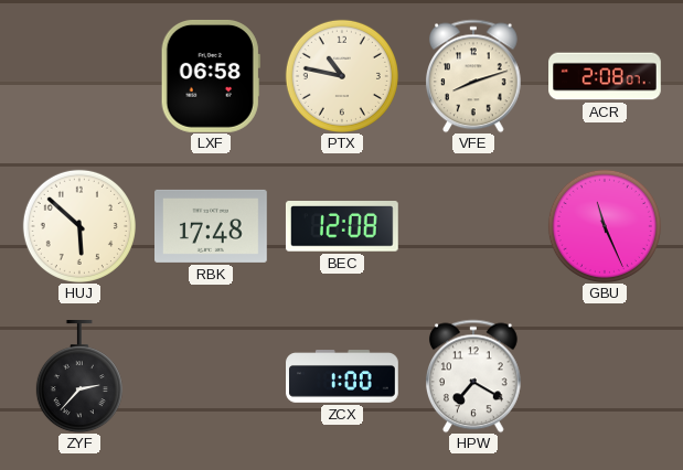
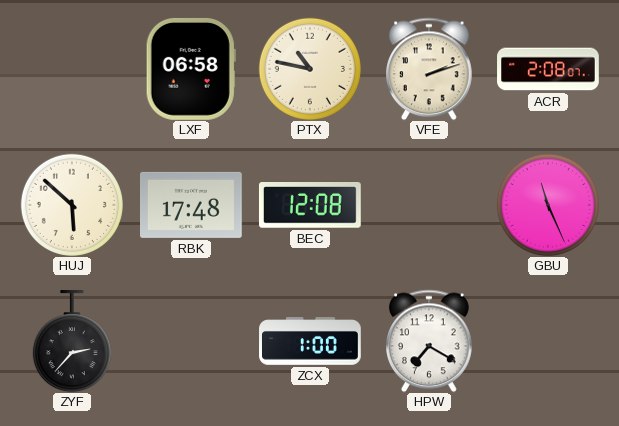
VFE: 8:12 -> 2:12
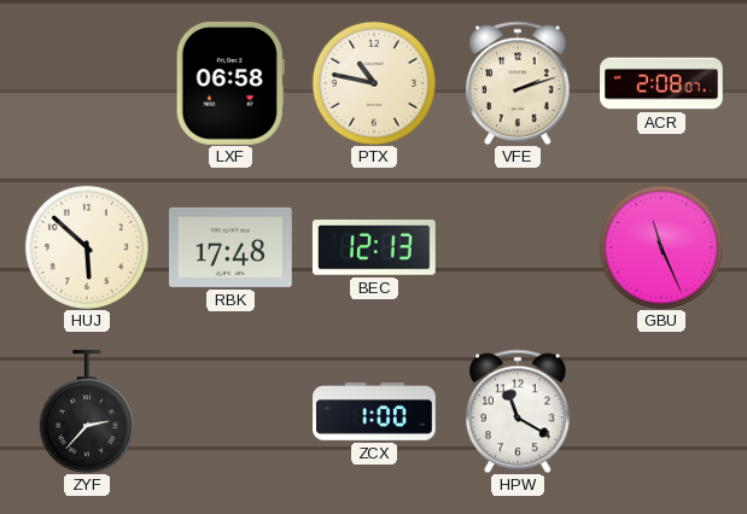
BEC: 12:08 -> 12:13
HPW: 7:20 -> 11:20
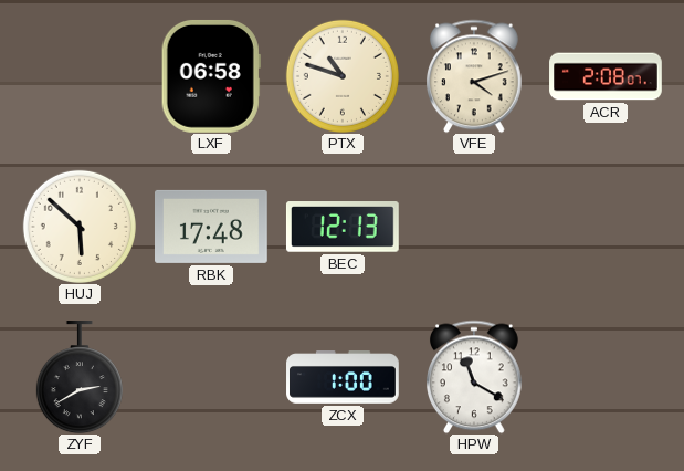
PTX: 10:47 -> 10:48
VFE: 2:12 -> 4:12
GBU: 11:26 -> none
ZYF: 2:37 -> 2:40
